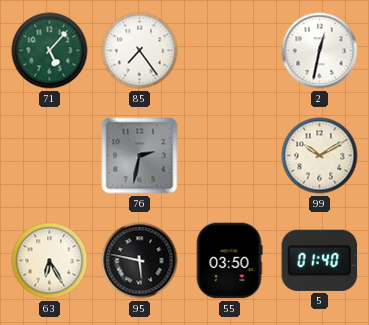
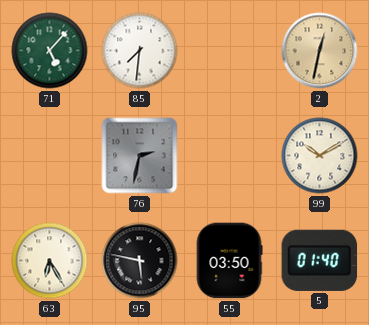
85: 7:24 -> 7:31
2 dial: white -> champagne
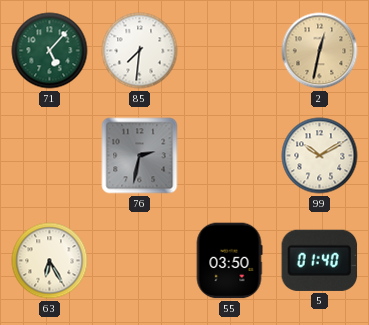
95: 5:47 -> none
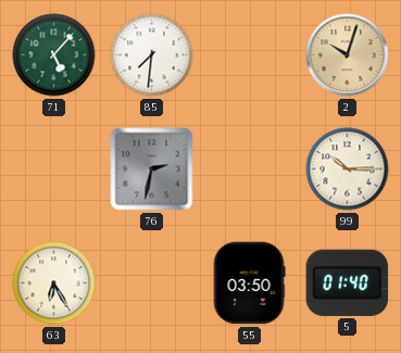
2: 12:32 -> 10:03
99: 10:10 -> 10:15
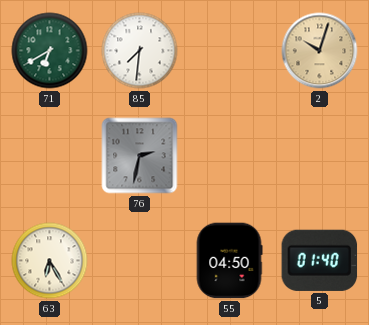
71: 5:07 -> 6:40
99: 10:15 -> none
55: 03:50 -> 04:50
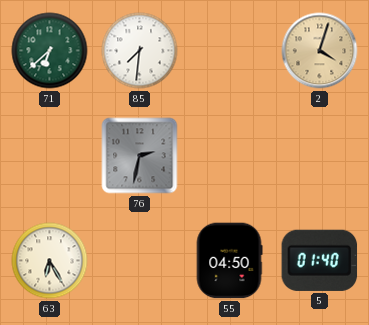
71: 6:40 -> 6:38
2: 10:03 -> 4:03
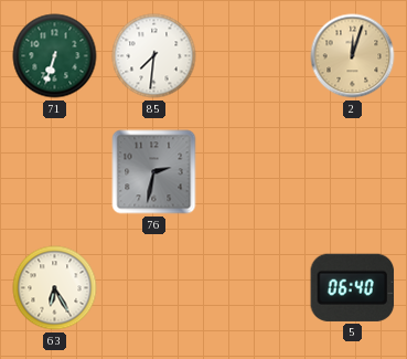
71: 6:38 -> 6:33
2: 4:03 -> 12:03
55: 04:50 -> none
5: 01:40 -> 06:40
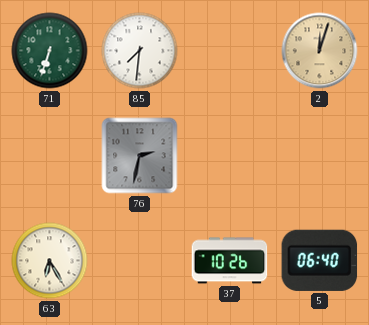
37: none -> 10:26
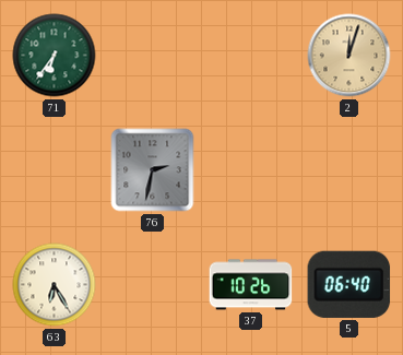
71: 6:33 -> 6:36
85: 7:31 -> none
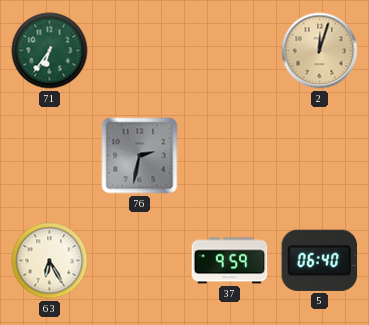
37: 10:26 -> 9:59
